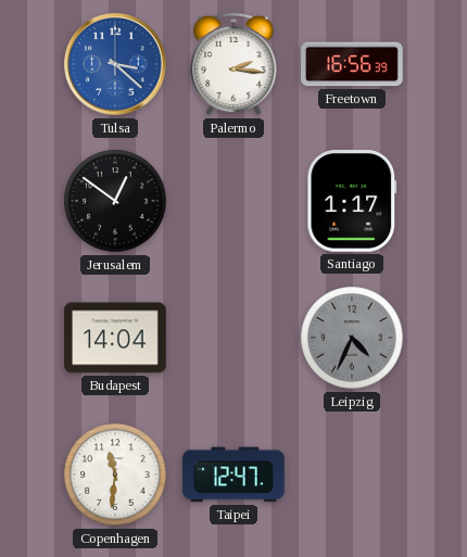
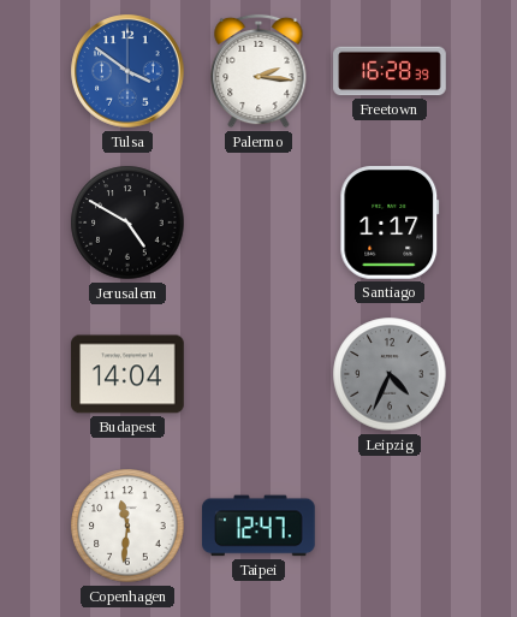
Tulsa: 3:22 -> 3:51
Freetown: 16:56 -> 16:28
Jerusalem: 12:51 -> 4:50
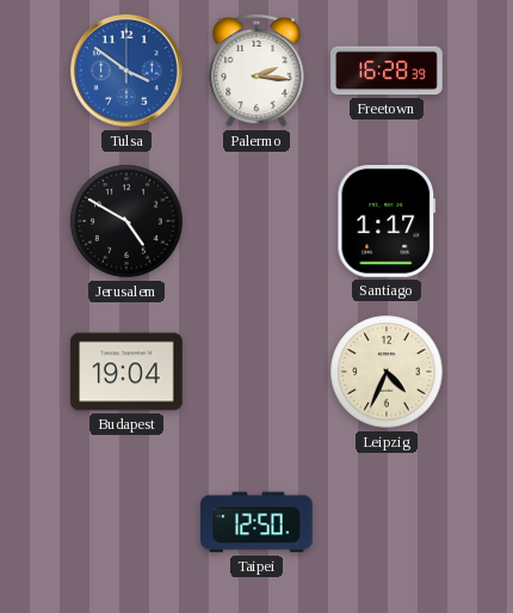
Budapest: 14:04 -> 19:04
Leipzig dial: grey -> cream
Copenhagen: 11:31 -> none
Taipei: 12:47 -> 12:50
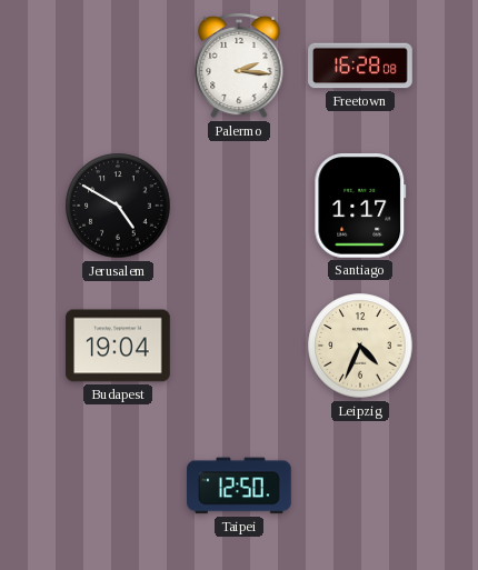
Tulsa: 3:51 -> none
Freetown: 16:28:39 -> 16:28:08
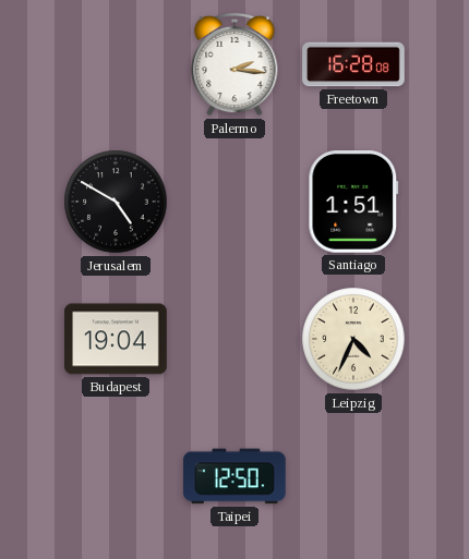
Santiago: 1:17 -> 1:51
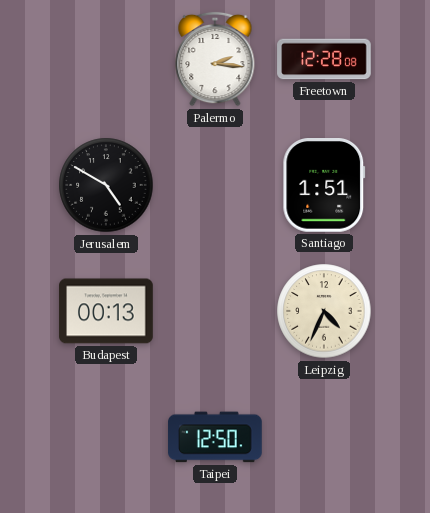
Freetown: 16:28 -> 12:28
Budapest: 19:04 -> 00:13
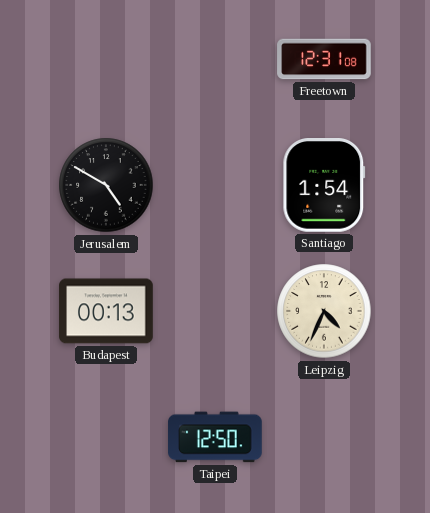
Palermo: 2:16 -> none
Freetown: 12:28 -> 12:31
Santiago: 1:51 -> 1:54
